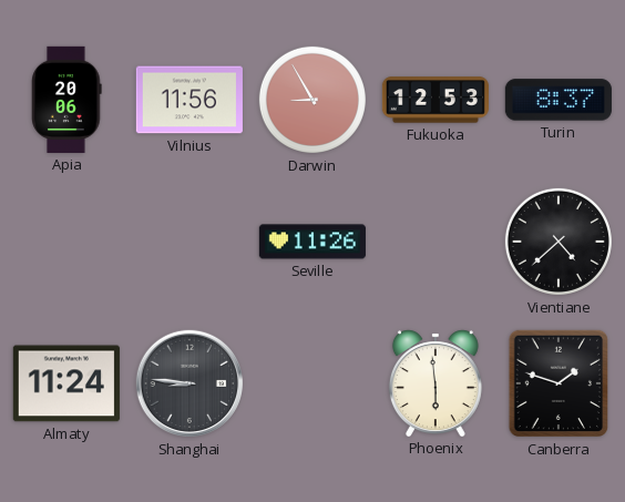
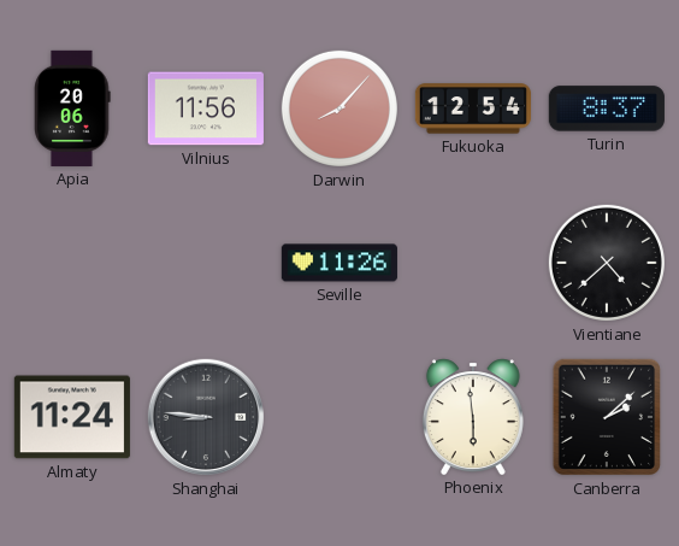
Darwin: 8:55 -> 8:07
Fukuoka: 12:53 -> 12:54
Canberra: 1:48 -> 2:08
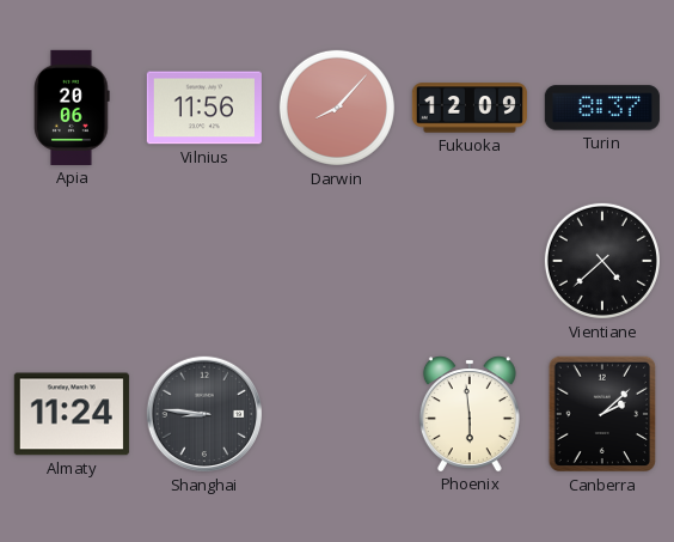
Fukuoka: 12:54 -> 12:09
Seville: 11:26 -> none
